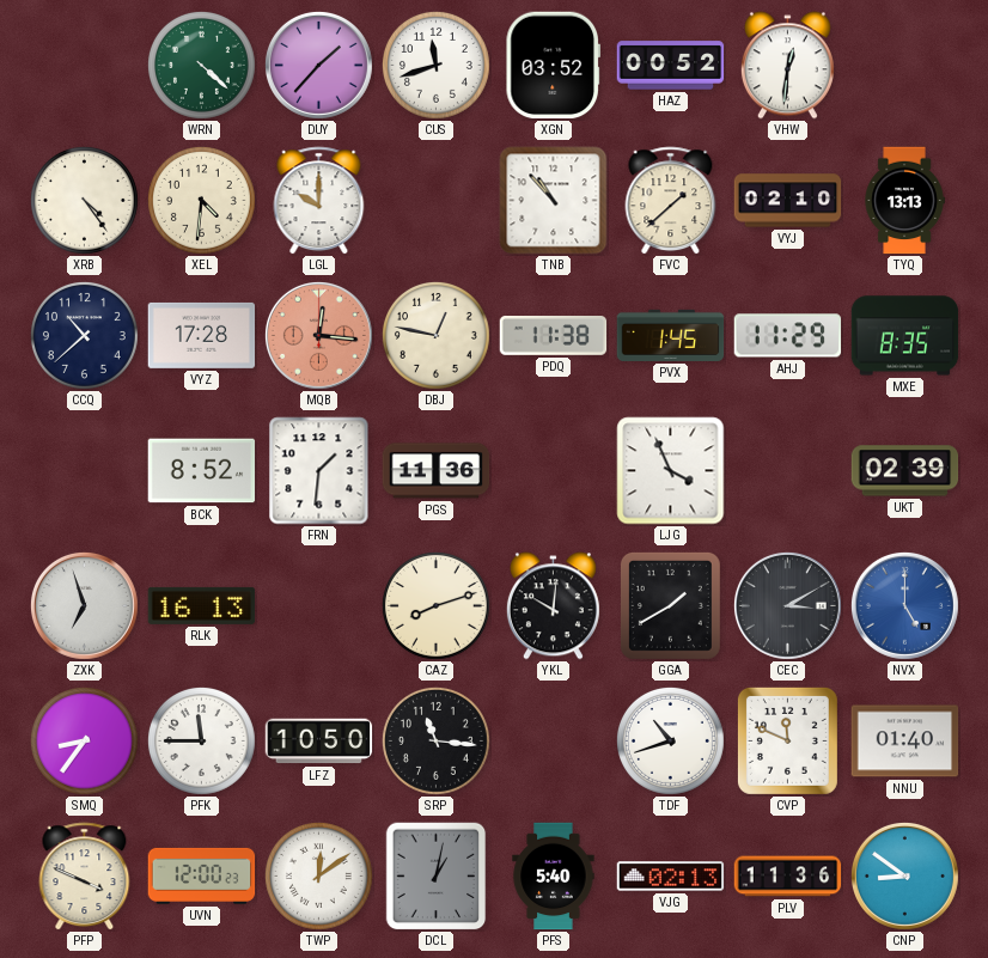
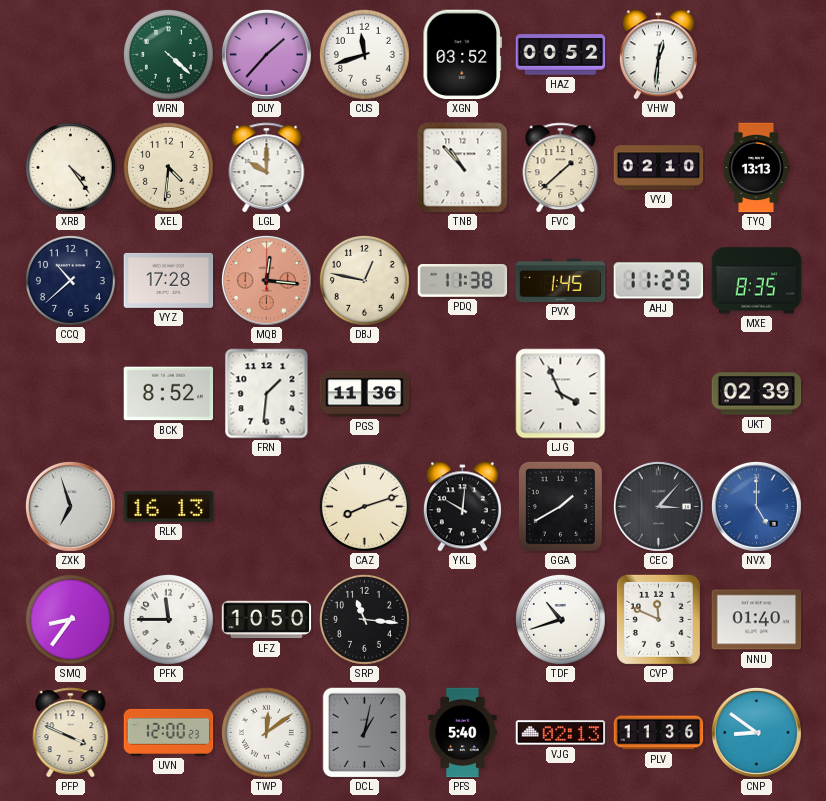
CEC: 3:10 -> 3:07
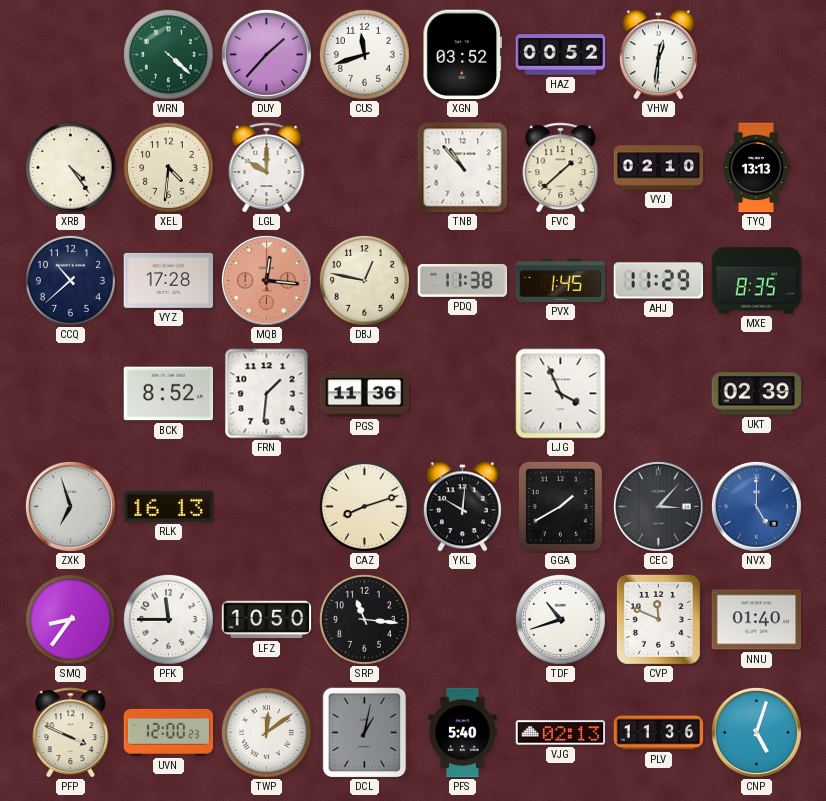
CNP: 8:51 -> 5:03
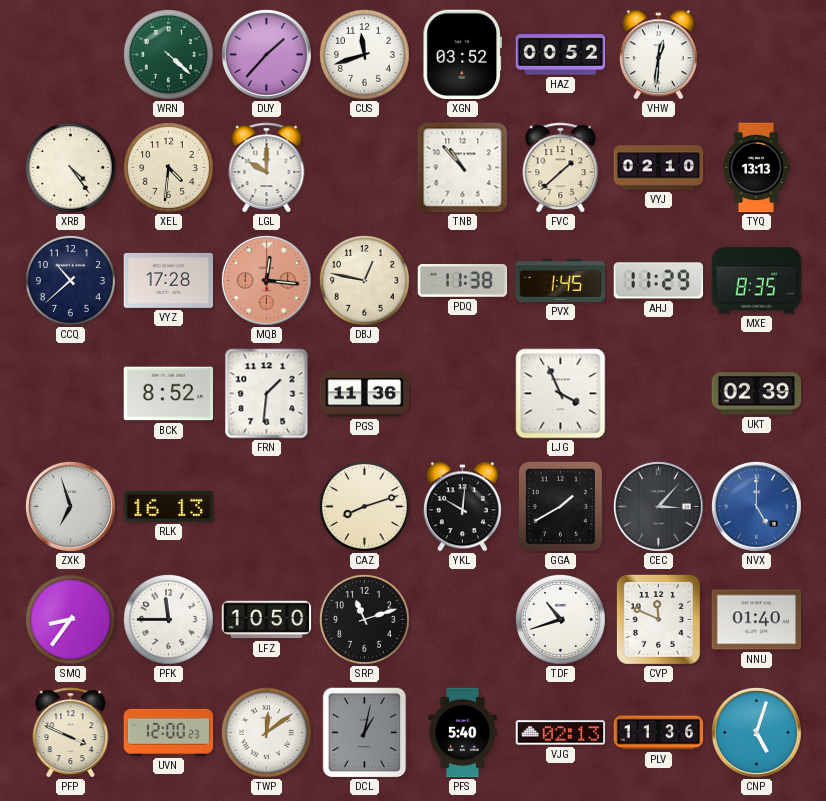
SRP: 11:16 -> 11:12
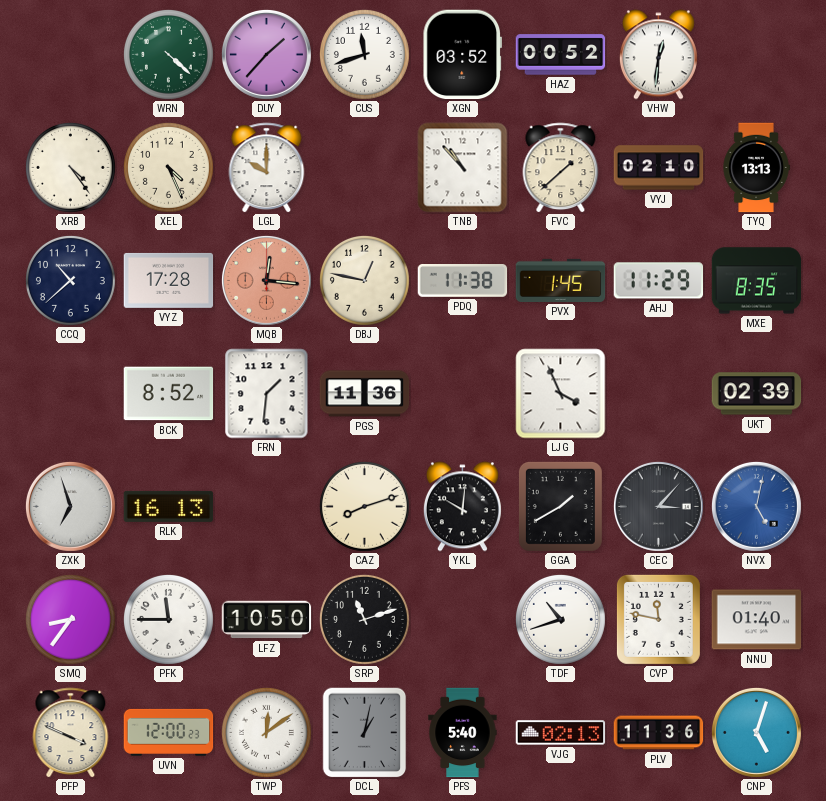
XEL: 4:31 -> 4:26
NVX: 5:00 -> 5:02
CVP: 11:49 -> 11:47
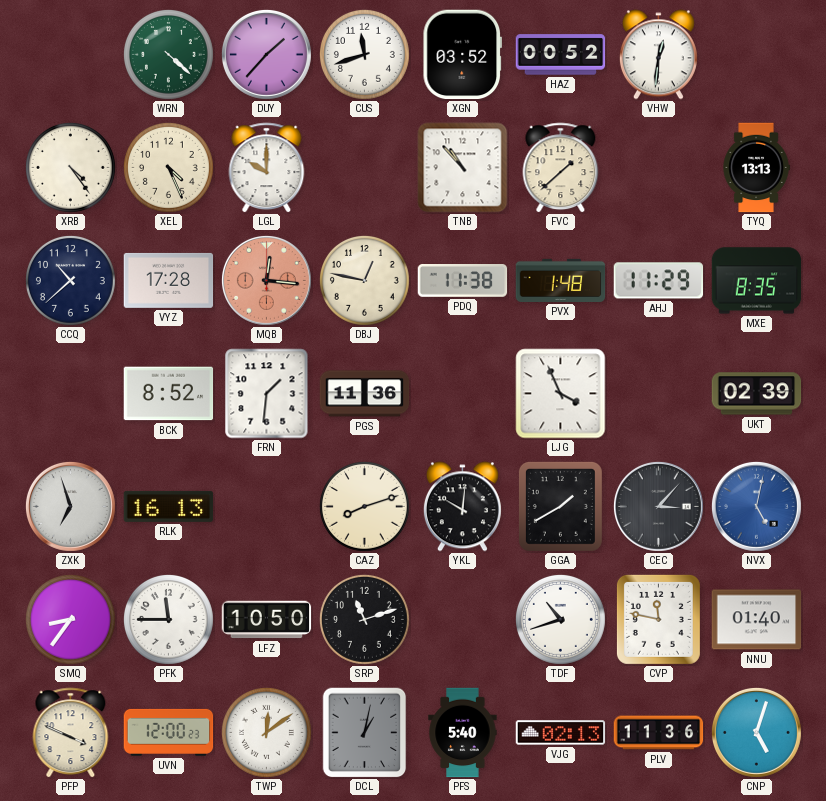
VYJ: 02:10 -> none
PVX: 1:45 -> 1:48
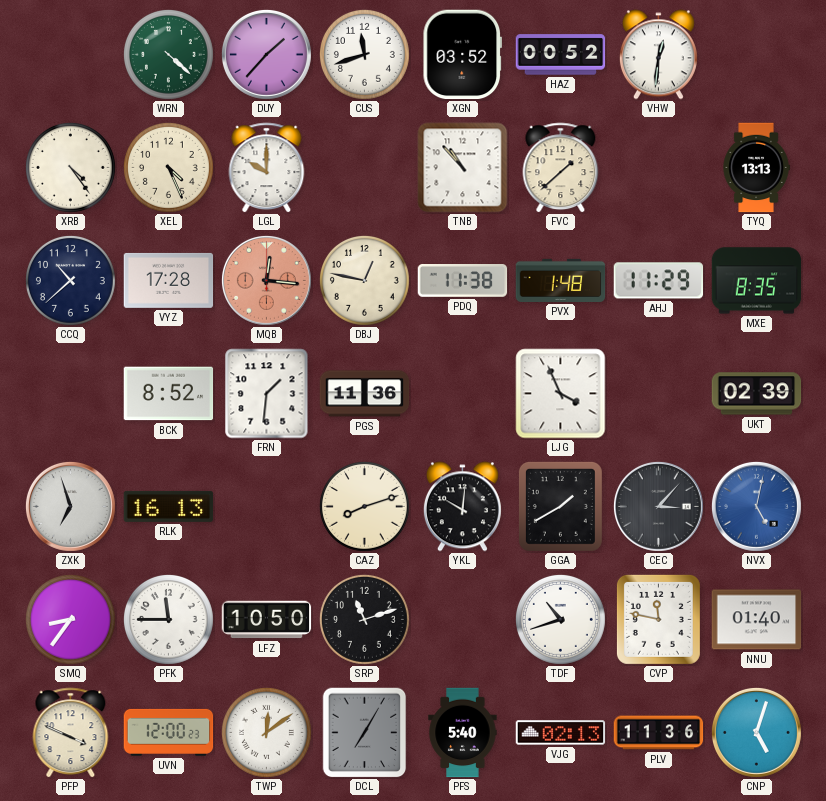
DCL: 1:02 -> 7:05
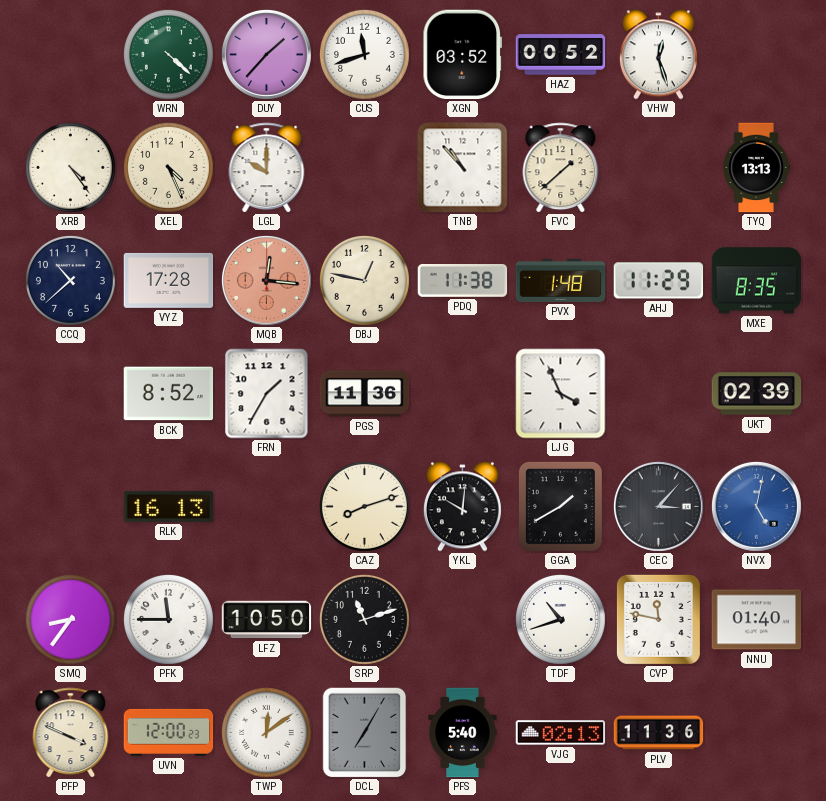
VHW: 12:31 -> 12:27
FRN: 1:31 -> 1:35
ZXK: 6:57 -> none
CNP: 5:03 -> none
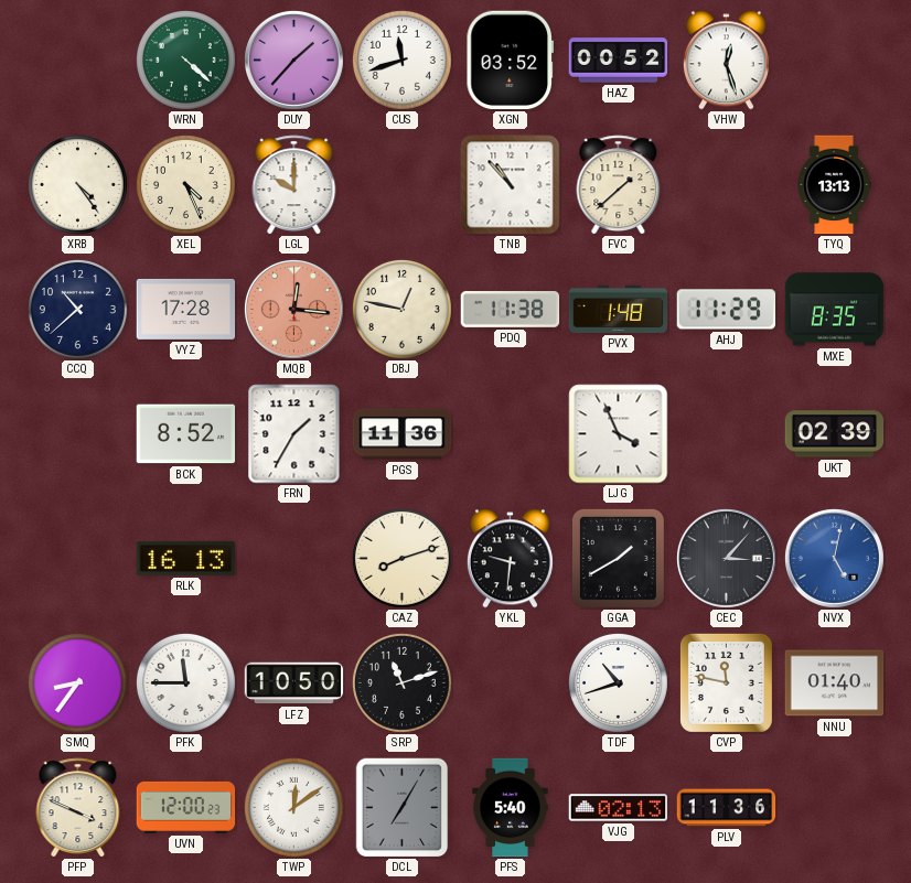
YKL: 10:01 -> 9:31
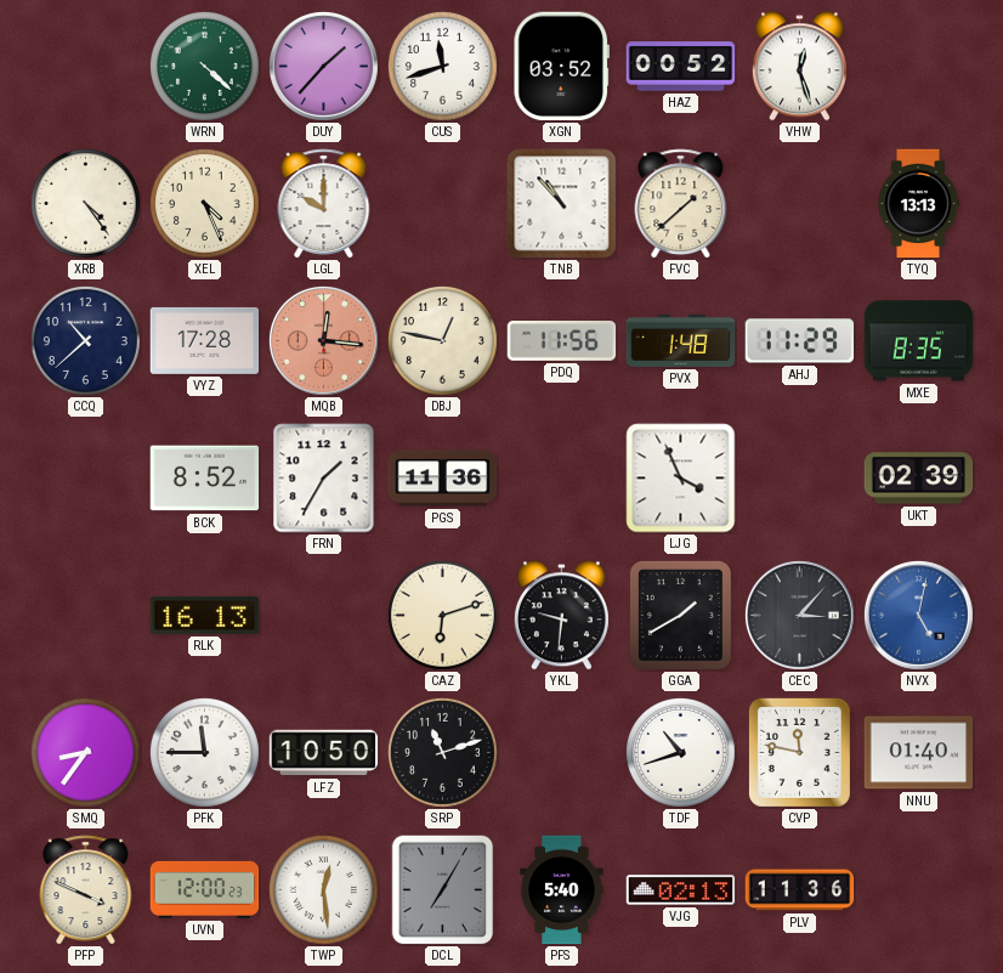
PDQ: 11:38 -> 11:56
CAZ: 8:12 -> 6:12
TWP: 12:09 -> 12:29
